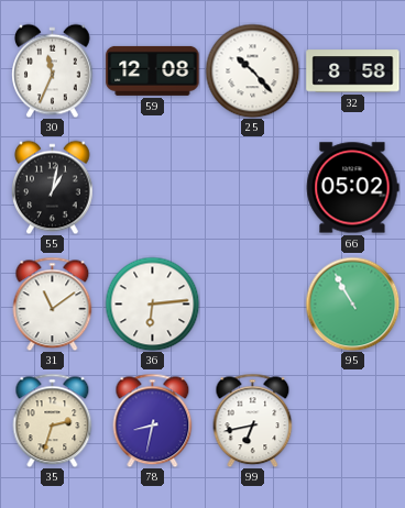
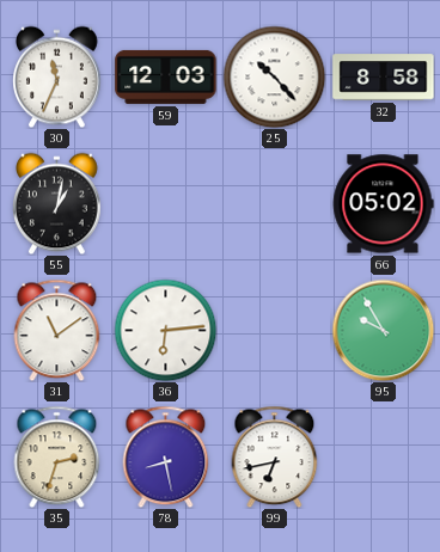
59: 12:08 -> 12:03
95: 10:55 -> 9:55
78: 8:32 -> 8:28
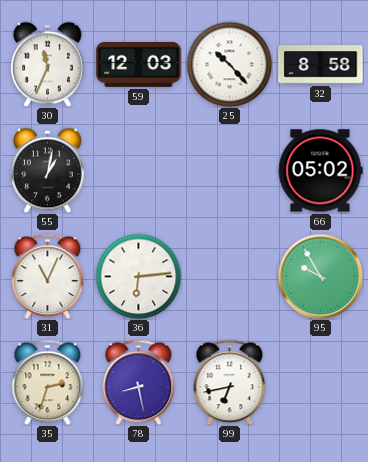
31: 11:09 -> 11:04
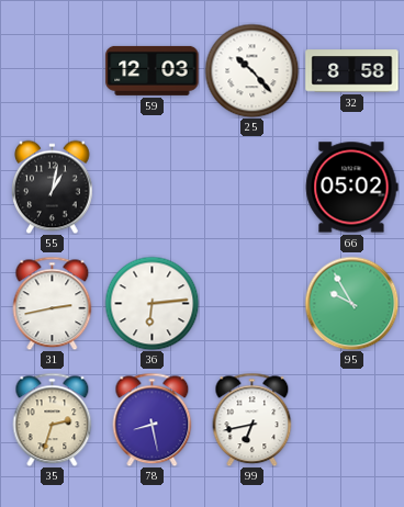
30: 11:34 -> none
31: 11:04 -> 2:43
